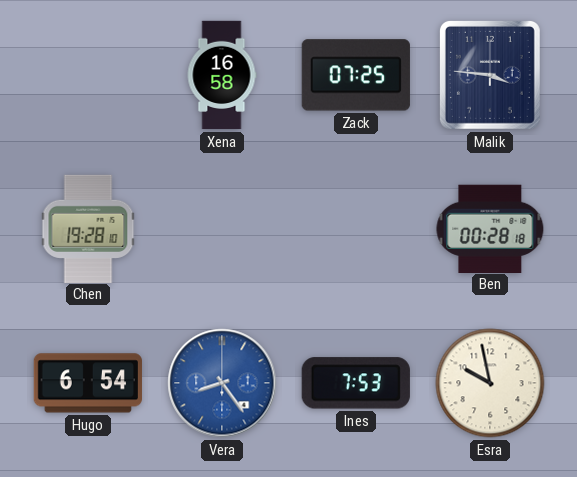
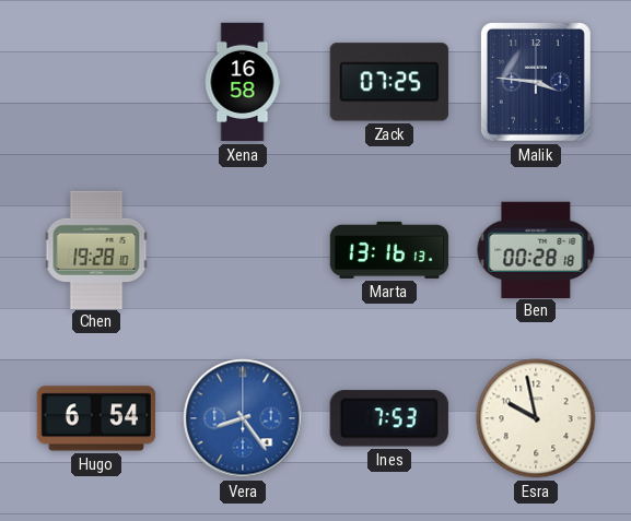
Marta: none -> 13:16
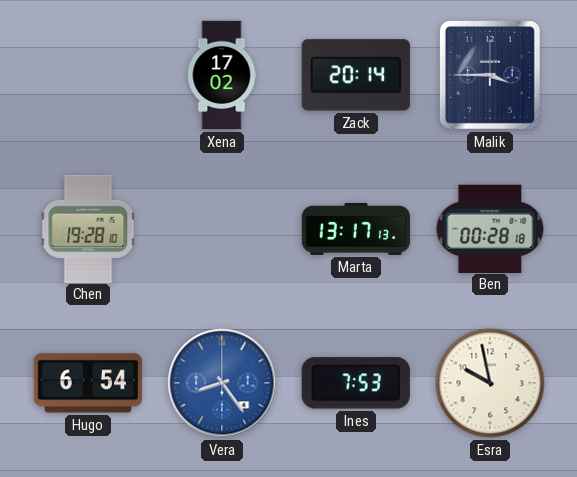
Xena: 16:58 -> 17:02
Zack: 07:25 -> 20:14
Malik: 3:46 -> 3:45
Marta: 13:16 -> 13:17
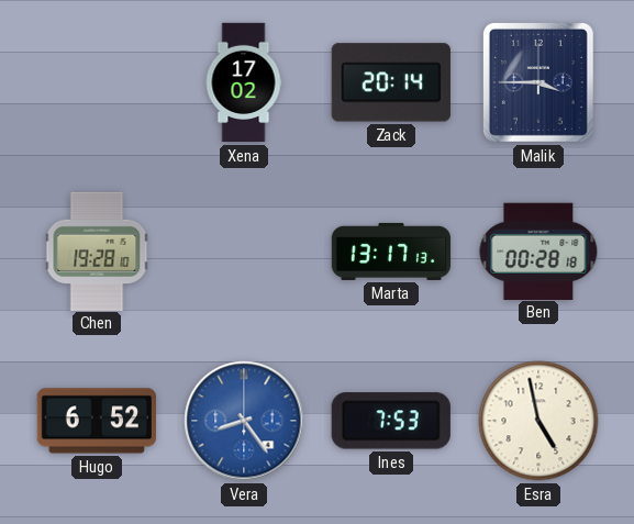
Hugo: 6:54 -> 6:52
Esra: 9:58 -> 4:58
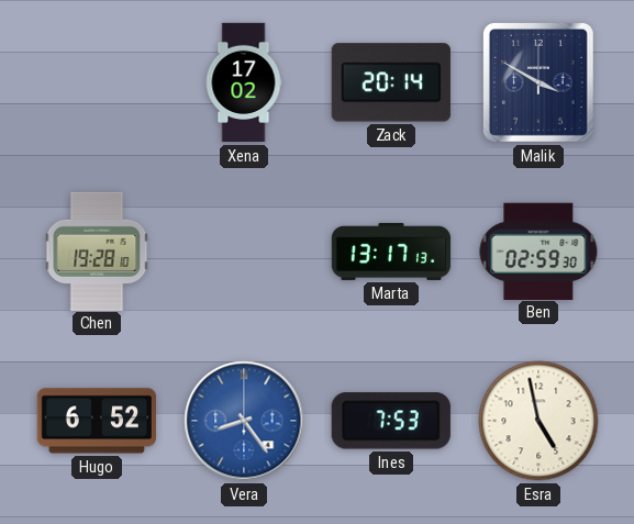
Malik: 3:45 -> 3:50
Ben: 00:28 -> 02:59
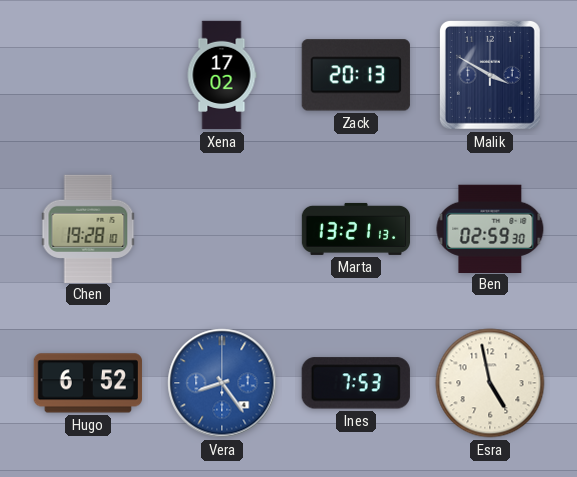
Zack: 20:14 -> 20:13
Marta: 13:17 -> 13:21
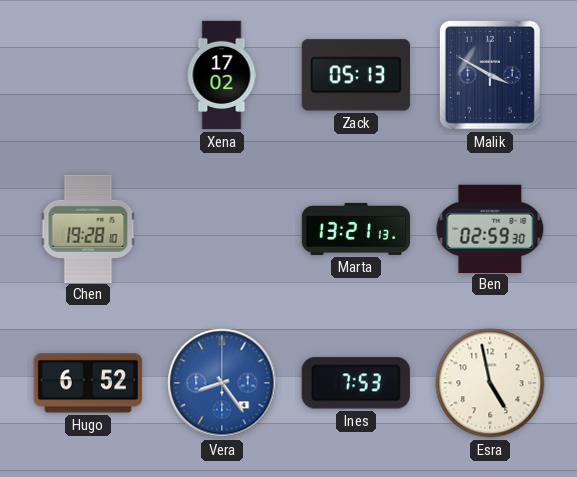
Zack: 20:13 -> 05:13
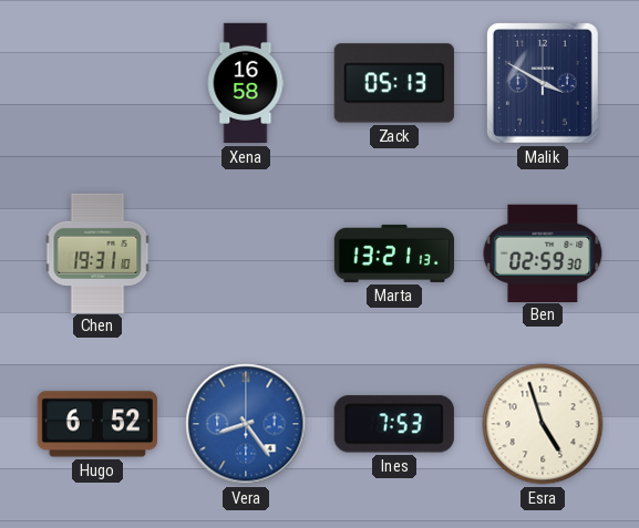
Xena: 17:02 -> 16:58
Chen: 19:28 -> 19:31
Esra: 4:58 -> 4:57
